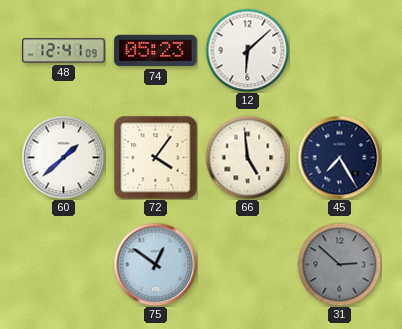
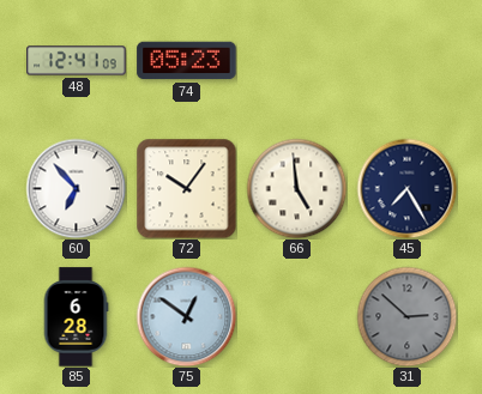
12: 6:08 -> none
60: 1:38 -> 6:53
72: 4:06 -> 10:06
85: none -> 6:28
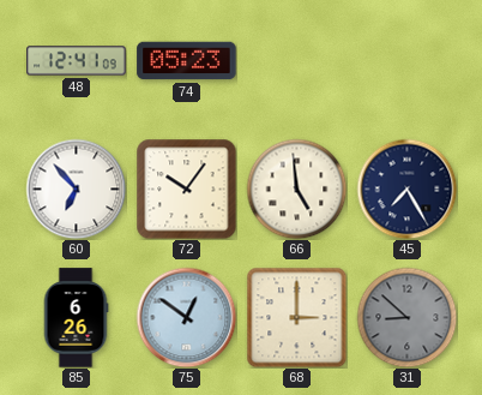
85: 6:28 -> 6:26
68: none -> 3:00
31: 2:52 -> 8:52
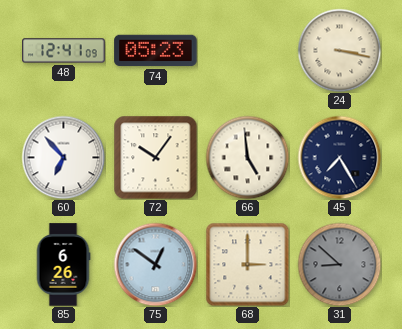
24: none -> 3:17
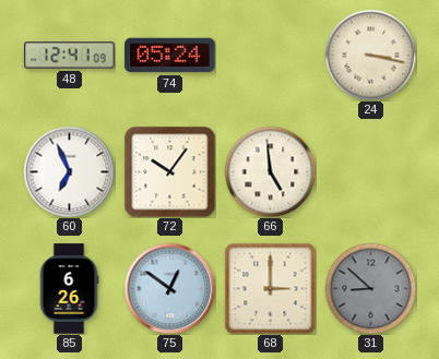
74: 05:23 -> 05:24
60: 6:53 -> 6:56
45: 7:25 -> none
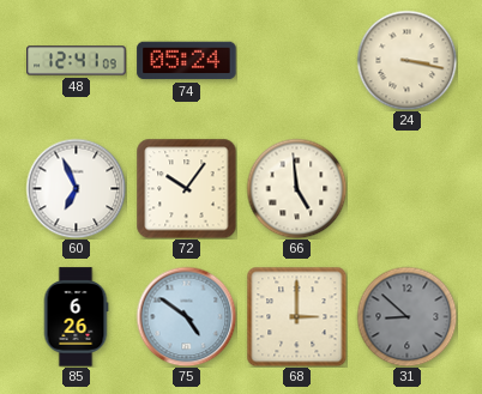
75: 12:51 -> 4:51
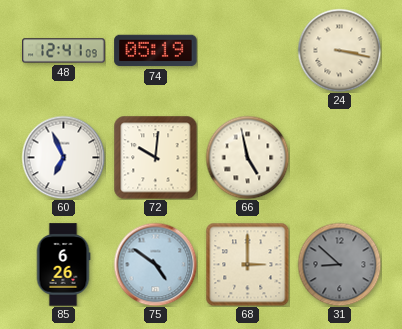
74: 05:24 -> 05:19
72: 10:06 -> 10:01
66: 4:59 -> 4:58
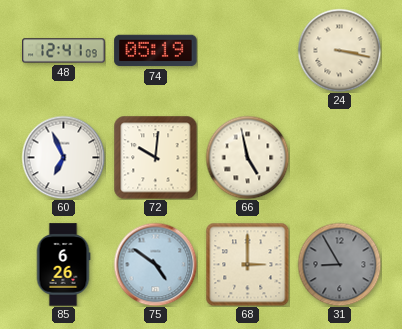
31: 8:52 -> 8:55
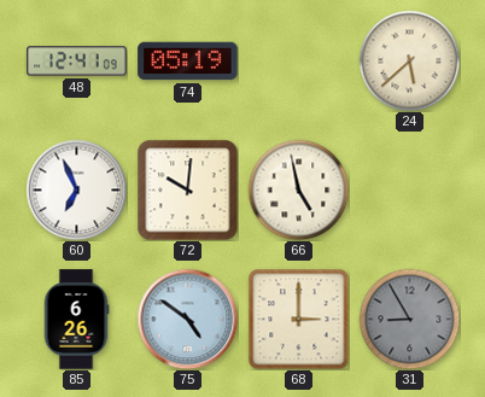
24: 3:17 -> 5:38
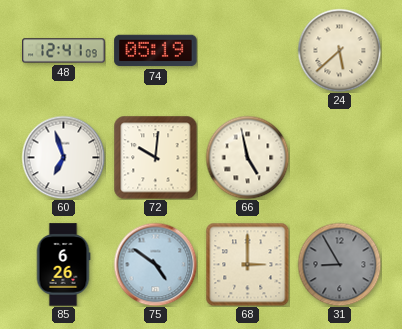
60: 6:56 -> 6:57
